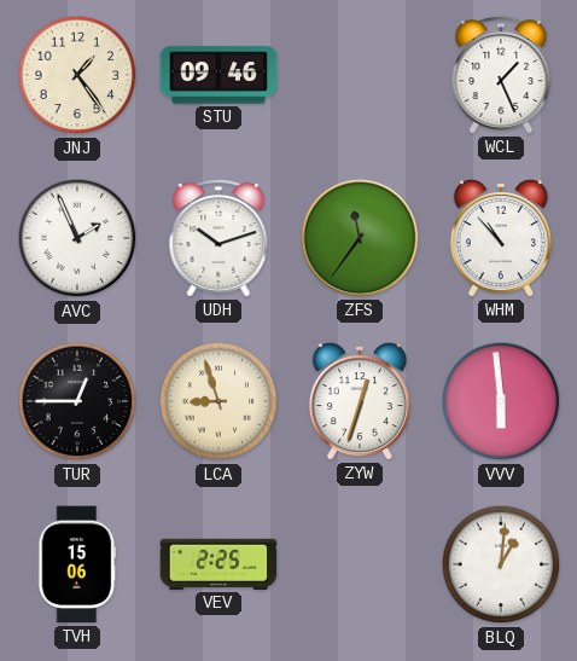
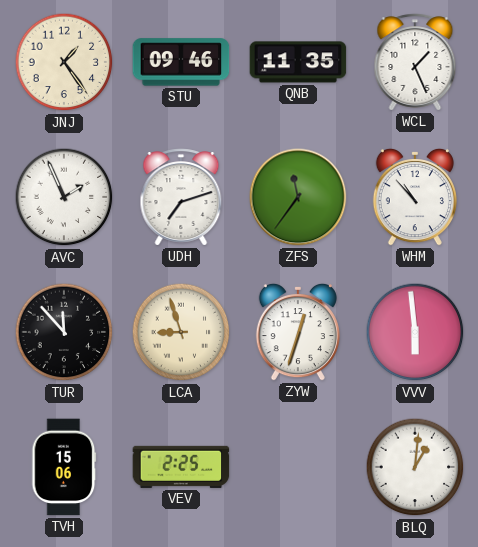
QNB: none -> 11:35
UDH: 10:12 -> 7:12
TUR: 12:45 -> 11:53
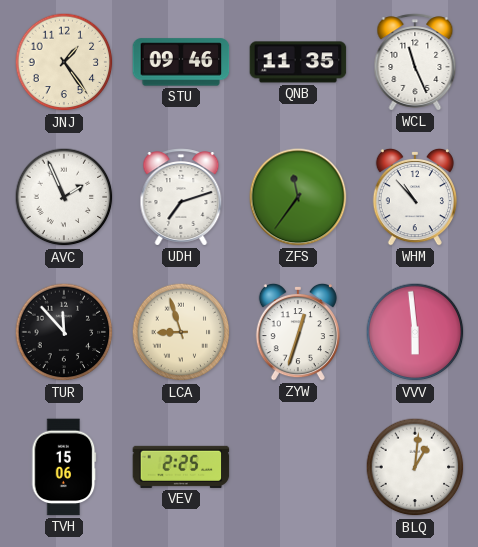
WCL: 1:26 -> 11:26
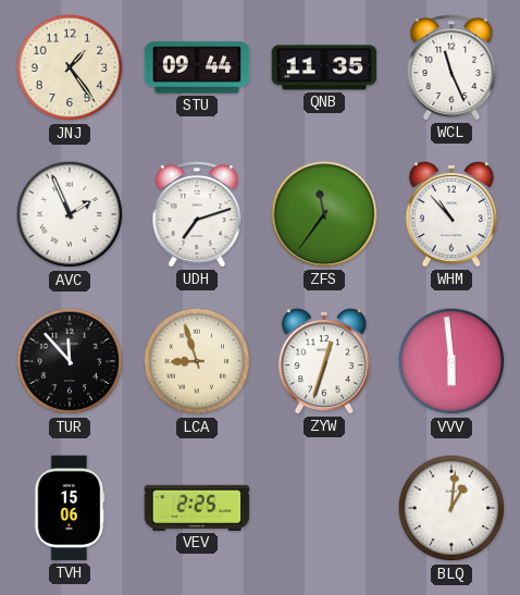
STU: 09:46 -> 09:44
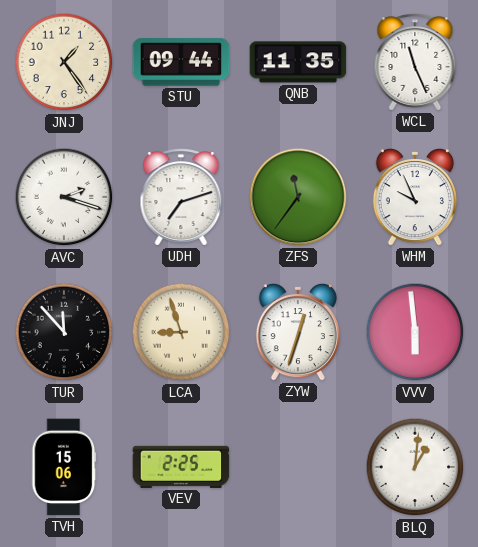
AVC: 1:56 -> 2:18
WHM: 10:53 -> 9:56
